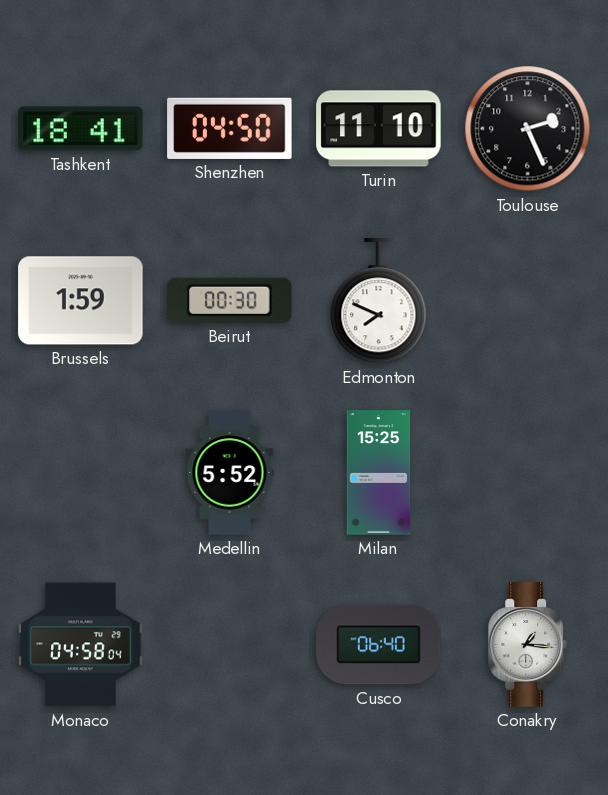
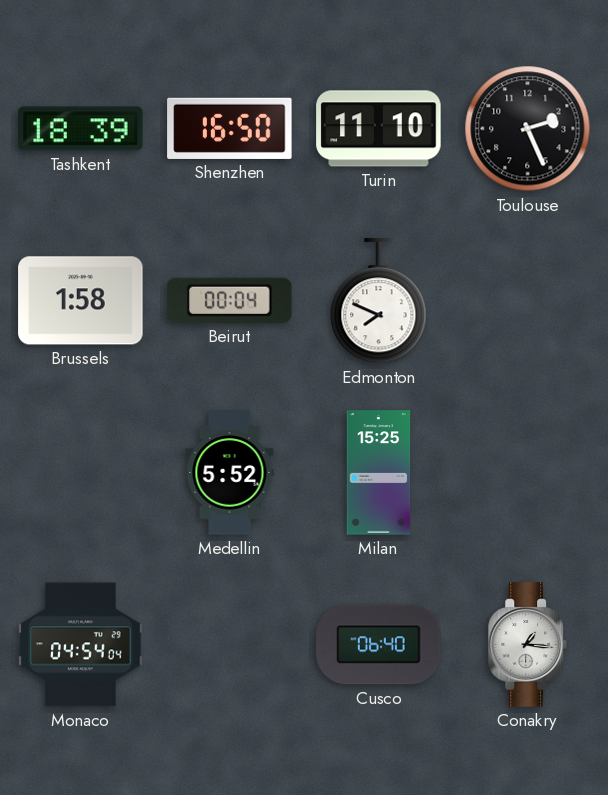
Tashkent: 18:41 -> 18:39
Shenzhen: 04:50 -> 16:50
Brussels: 1:59 -> 1:58
Beirut: 00:30 -> 00:04
Monaco: 04:58 -> 04:54
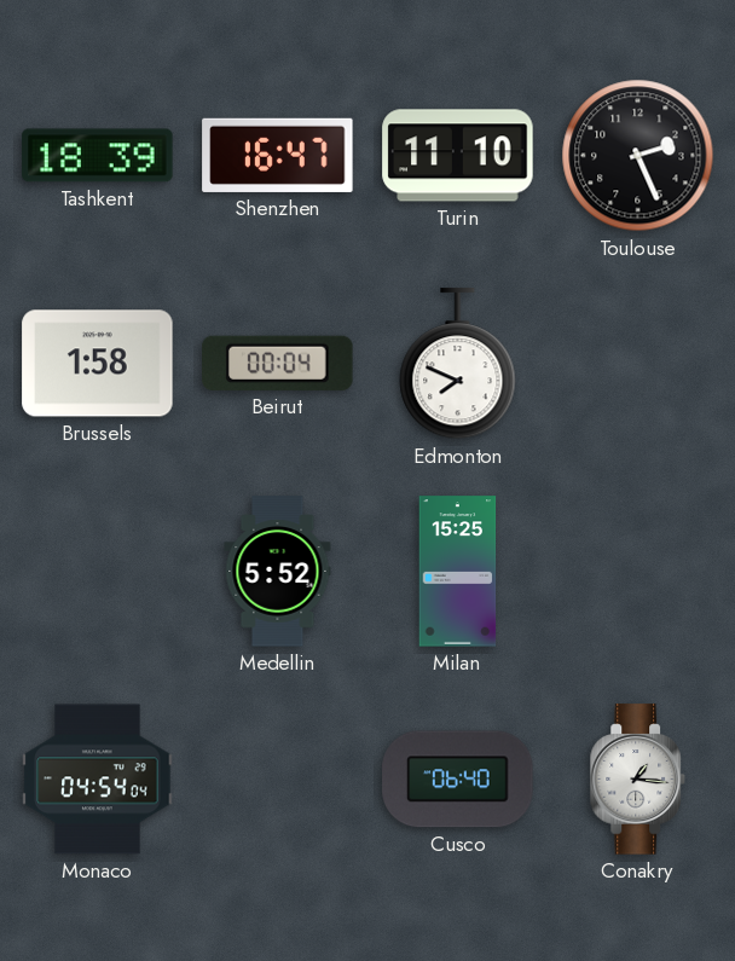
Shenzhen: 16:50 -> 16:47
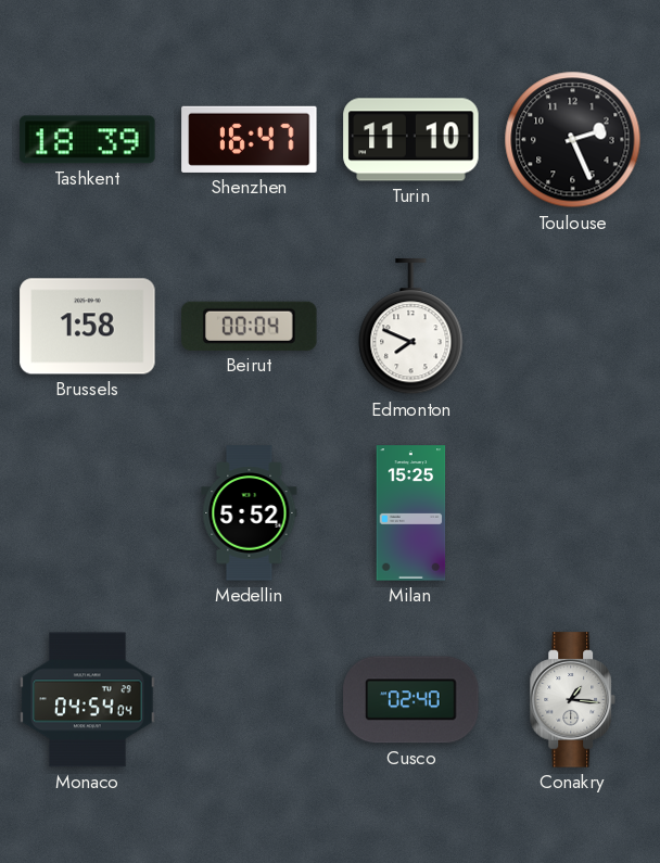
Cusco: 06:40 -> 02:40
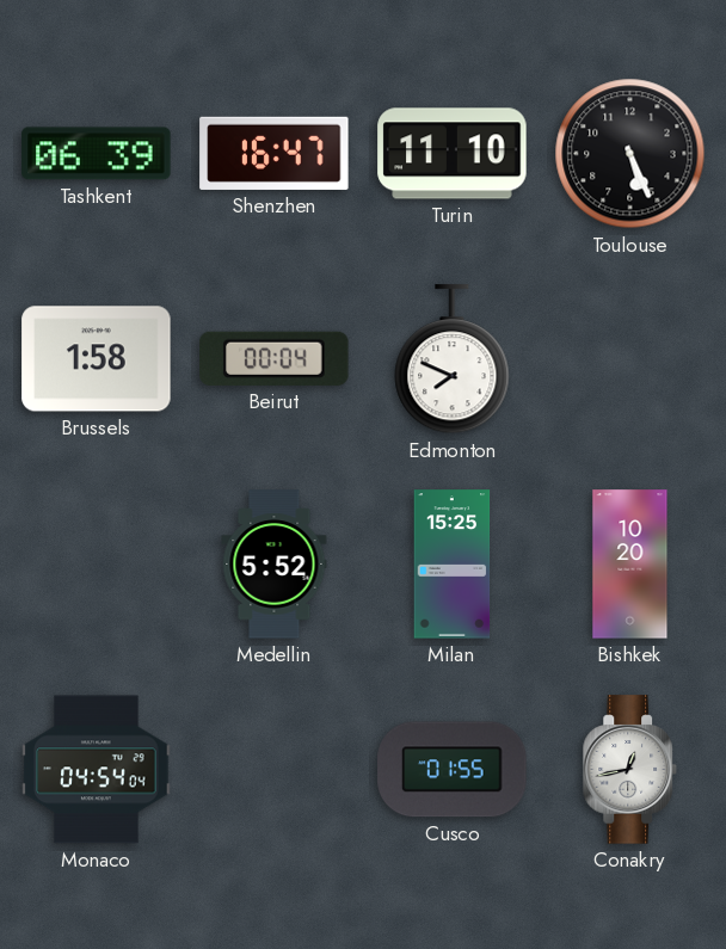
Tashkent: 18:39 -> 06:39
Toulouse: 2:26 -> 5:26
Bishkek: none -> 10:20
Cusco: 02:40 -> 01:55
Conakry: 1:16 -> 12:43
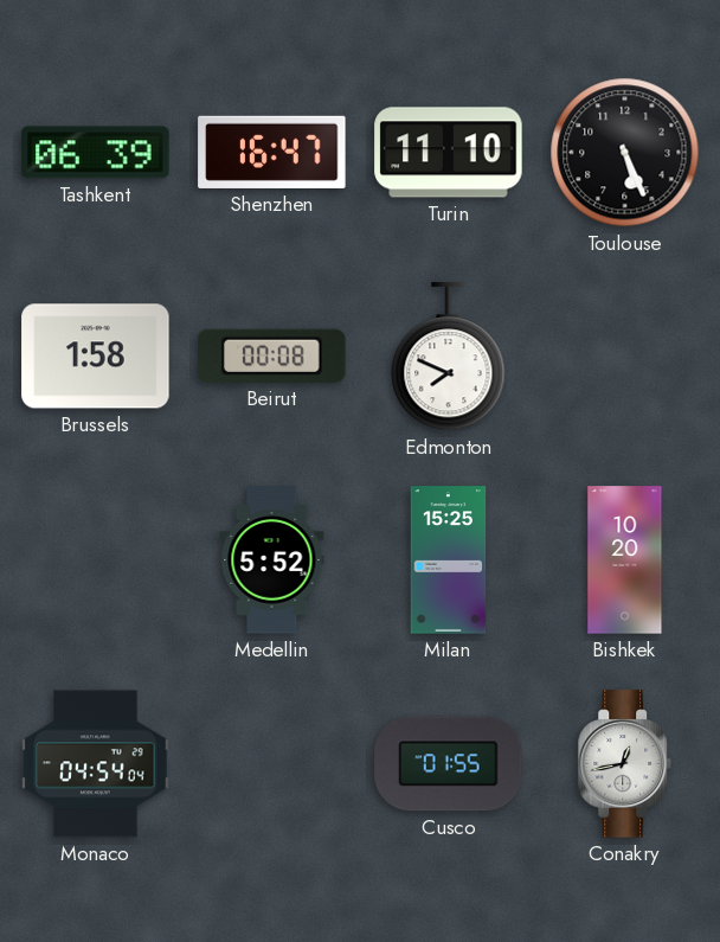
Beirut: 00:04 -> 00:08
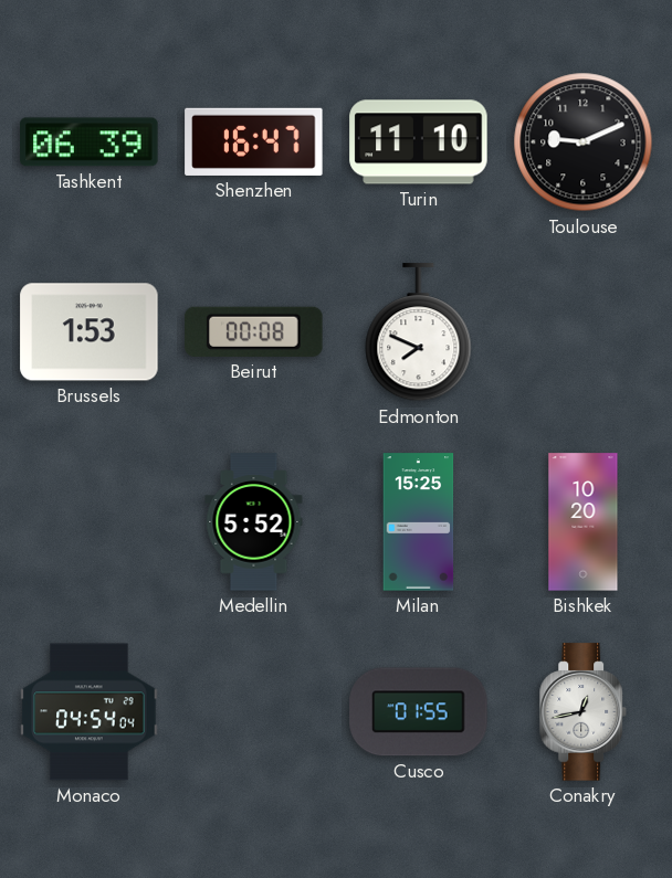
Toulouse: 5:26 -> 9:11
Brussels: 1:58 -> 1:53
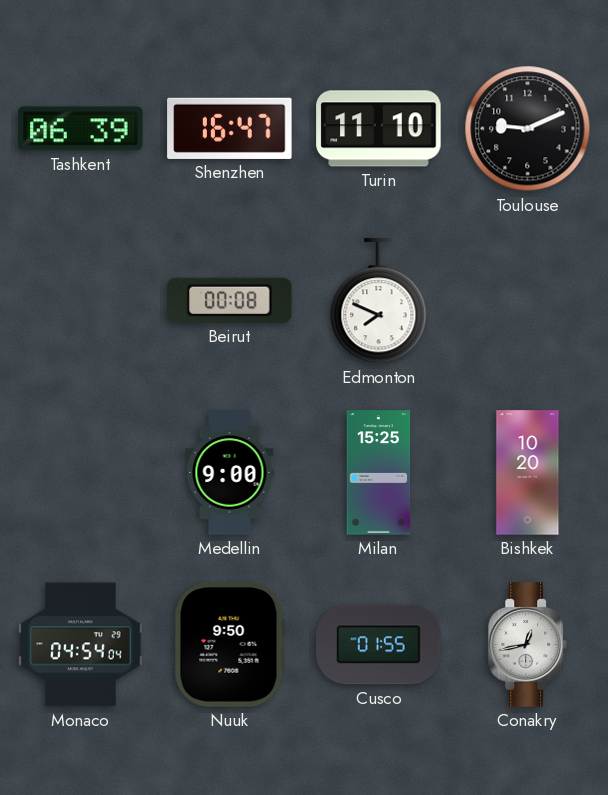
Brussels: 1:53 -> none
Medellin: 5:52 -> 9:00
Nuuk: none -> 9:50
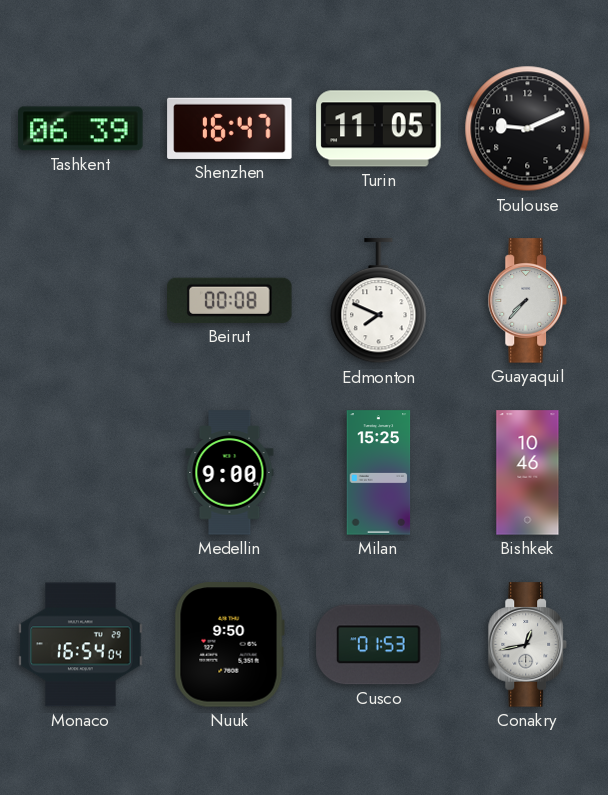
Turin: 11:10 -> 11:05
Guayaquil: none -> 7:37
Bishkek: 10:20 -> 10:46
Monaco: 04:54 -> 16:54
Cusco: 01:55 -> 01:53
